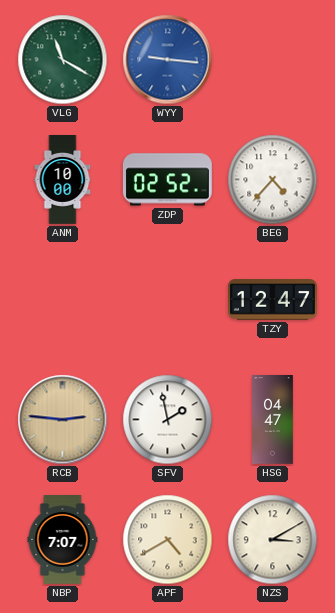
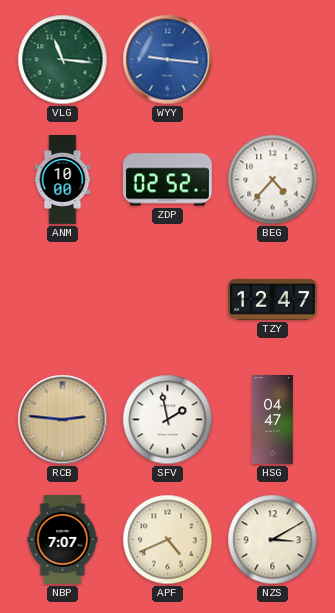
VLG: 11:20 -> 11:16
APF: 4:40 -> 4:41
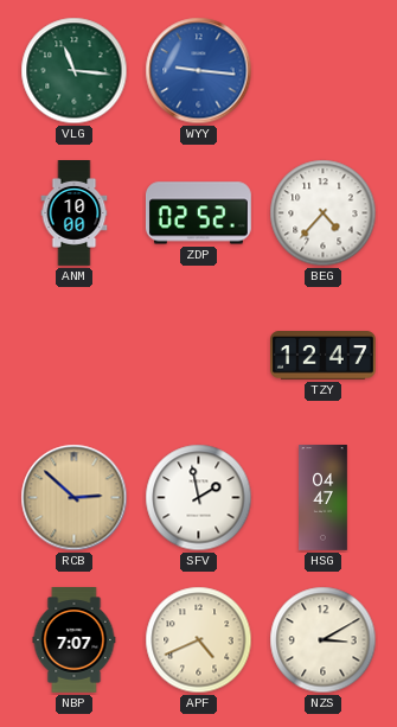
RCB: 2:46 -> 2:52
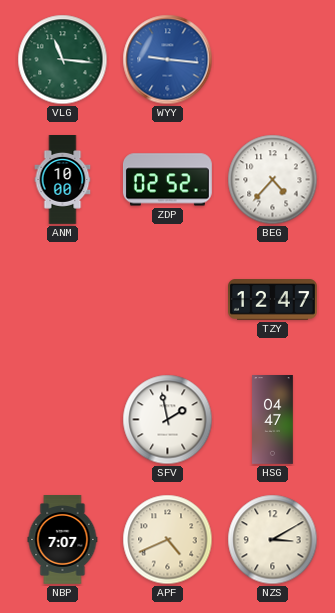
RCB: 2:52 -> none
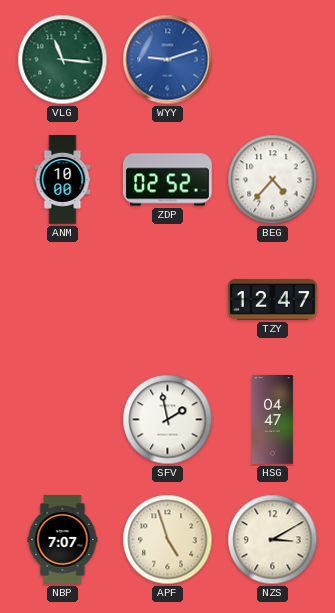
WYY: 9:16 -> 9:12
APF: 4:41 -> 4:57
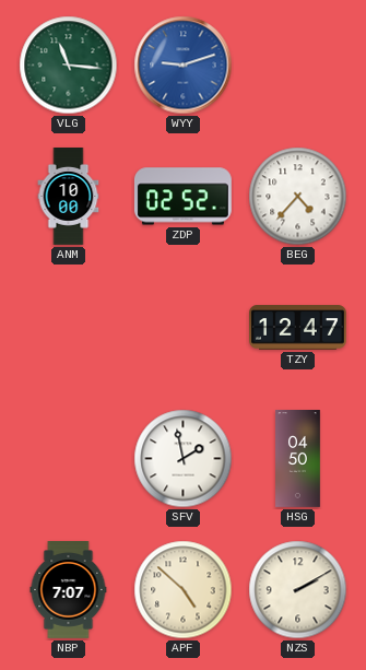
HSG: 04:47 -> 04:50
APF: 4:57 -> 4:52
NZS: 3:10 -> 2:10
